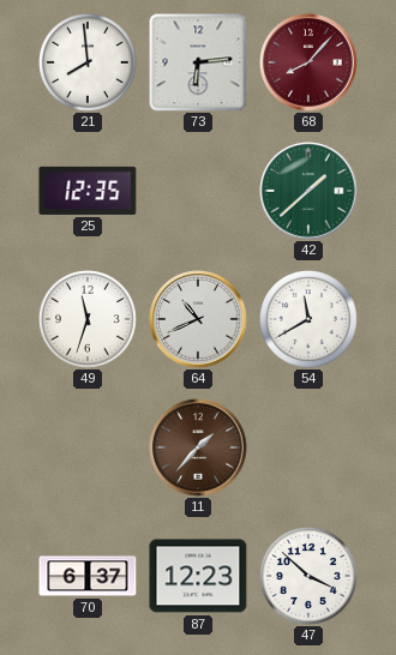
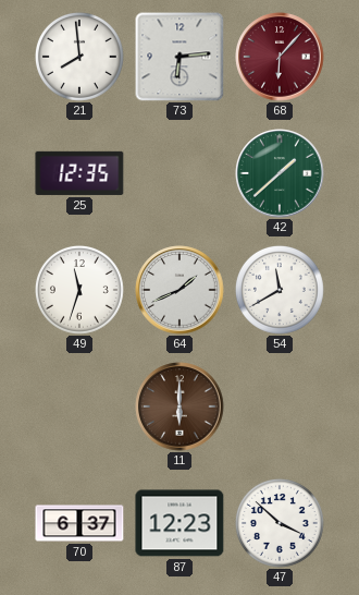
68: 8:07 -> 6:07
64: 10:41 -> 1:41
11: 1:37 -> 6:00
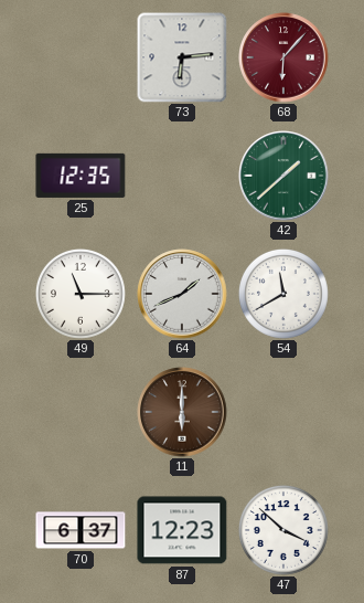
21: 7:59 -> none
49: 11:33 -> 11:15
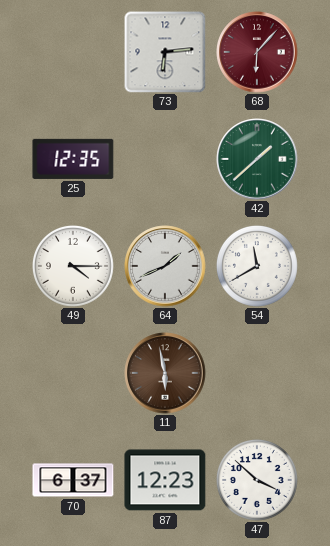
49: 11:15 -> 4:15
11: 6:00 -> 5:58
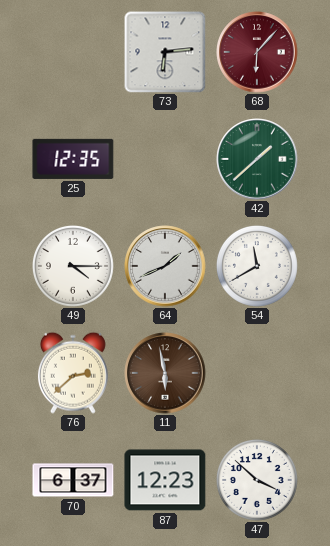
76: none -> 2:38
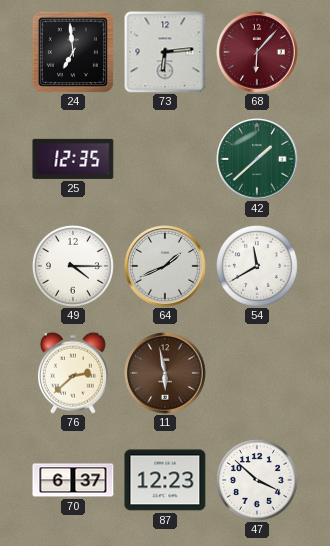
24: none -> 6:59
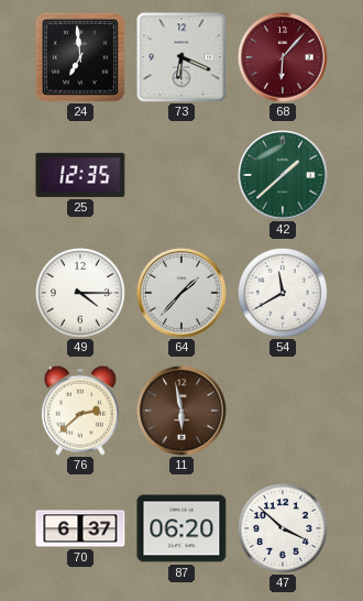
73: 6:14 -> 6:19
64: 1:41 -> 1:37
87: 12:23 -> 06:20
